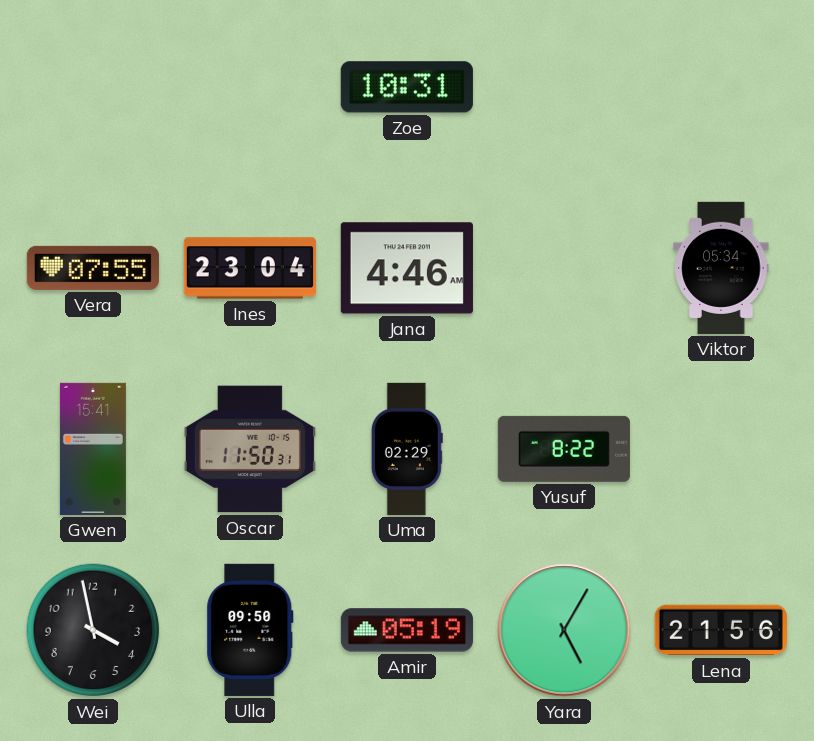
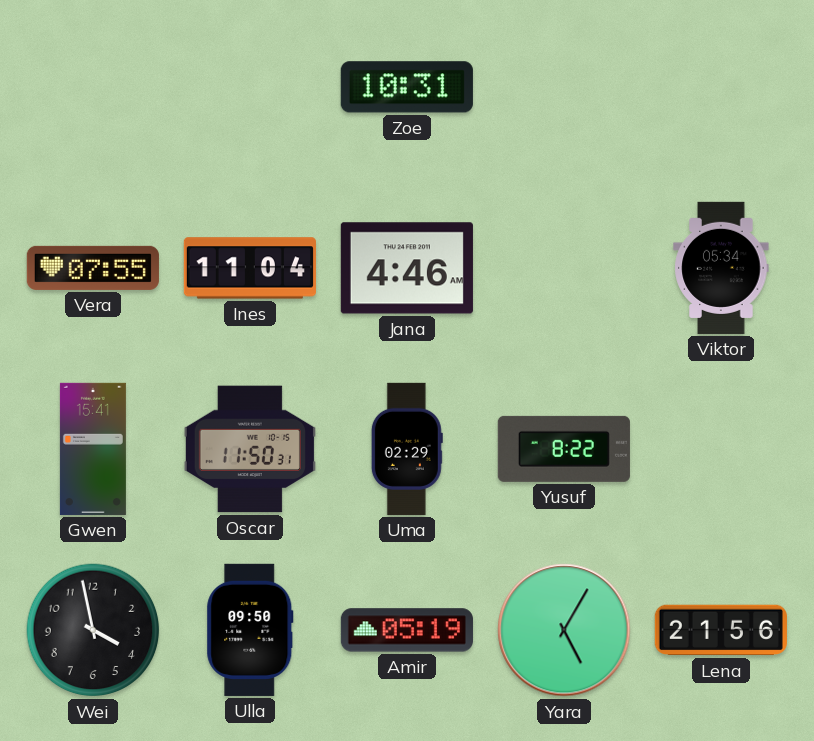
Ines: 23:04 -> 11:04
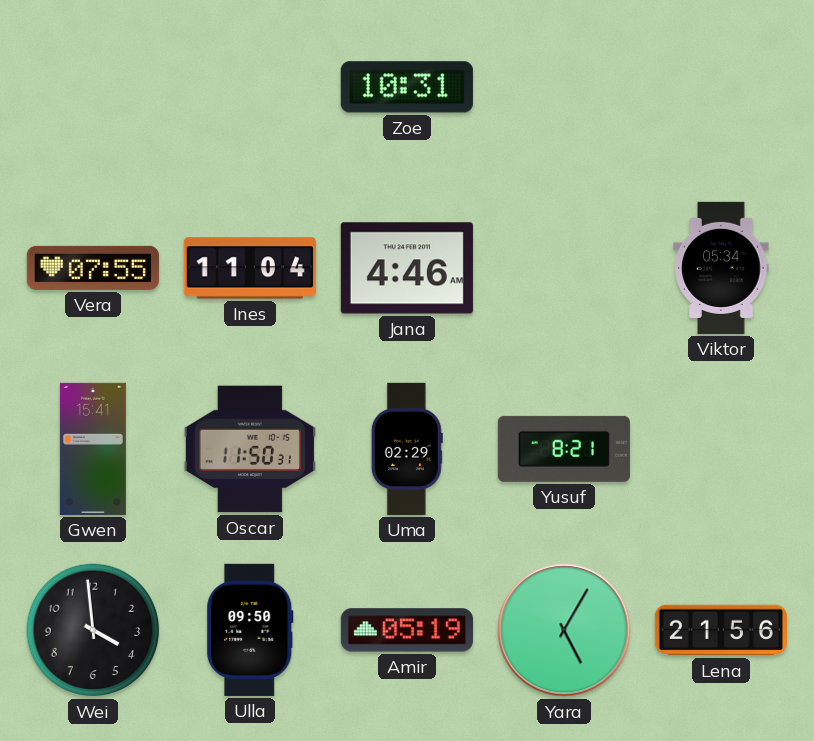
Yusuf: 8:22 -> 8:21
Wei: 3:58 -> 3:59
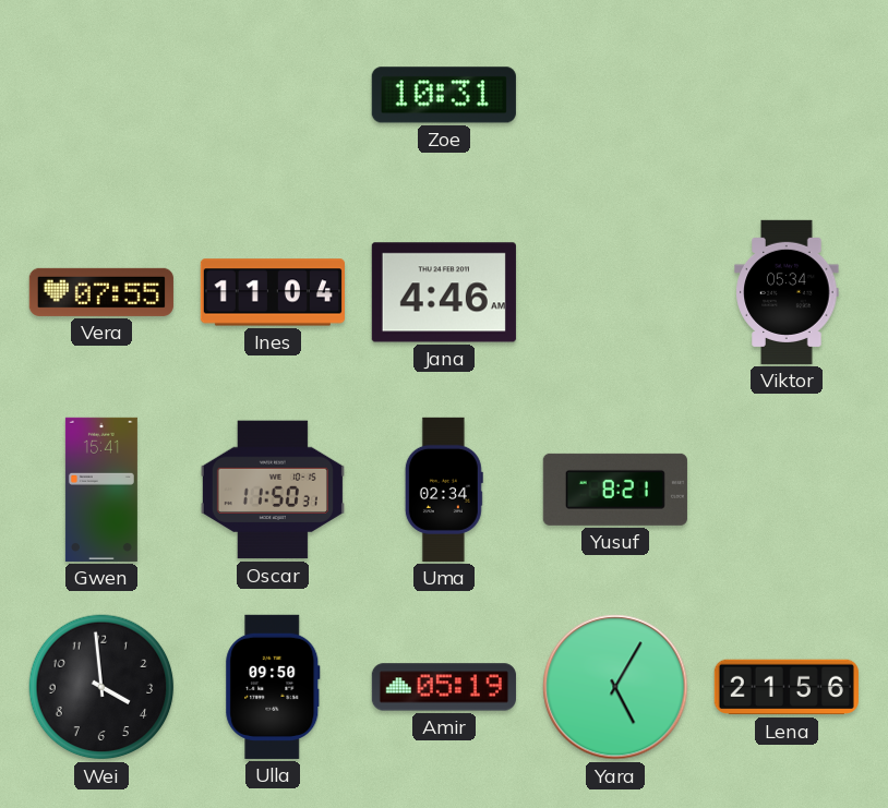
Uma: 02:29 -> 02:34
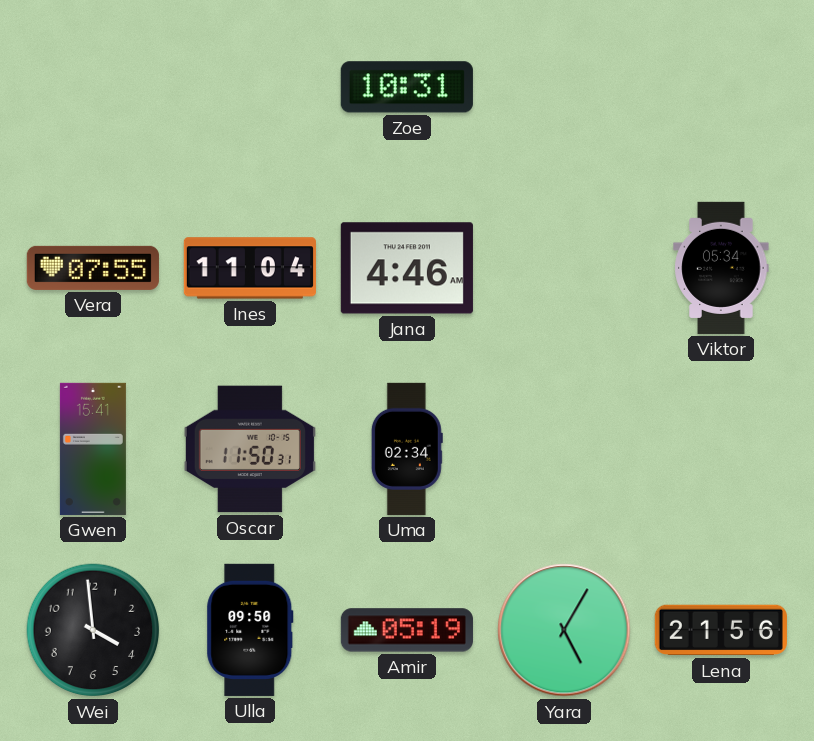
Yusuf: 8:21 -> none
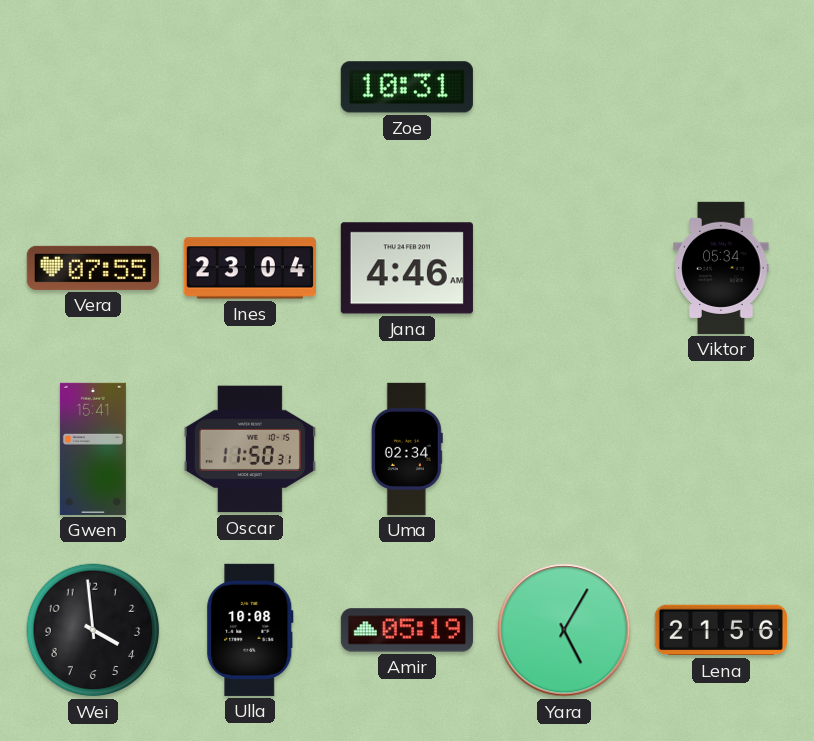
Ines: 11:04 -> 23:04
Ulla: 09:50 -> 10:08
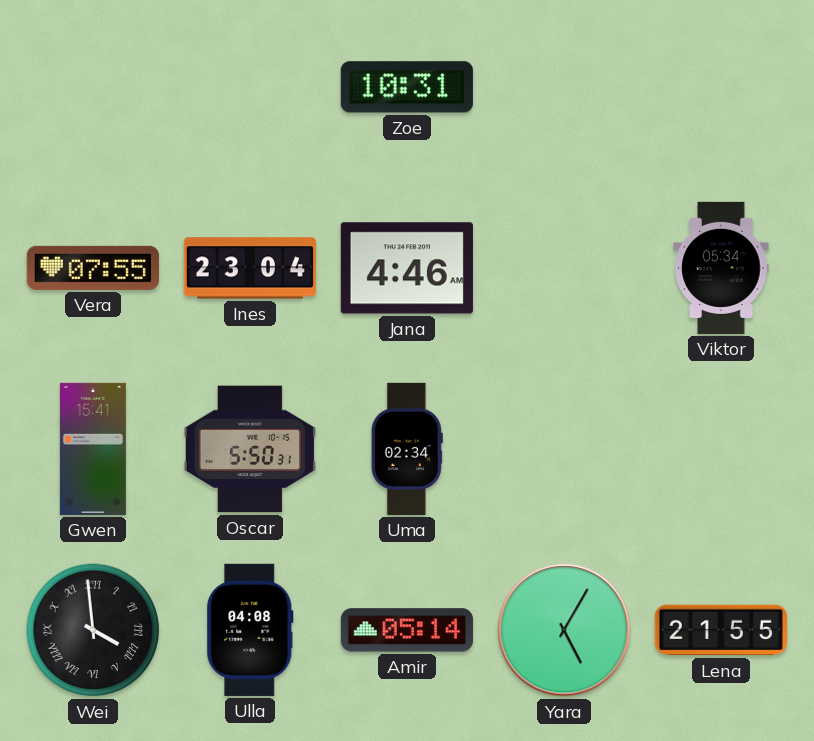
Oscar: 11:50 -> 5:50
Wei numerals: Arabic -> Roman
Ulla: 10:08 -> 04:08
Amir: 05:19 -> 05:14
Lena: 21:56 -> 21:55
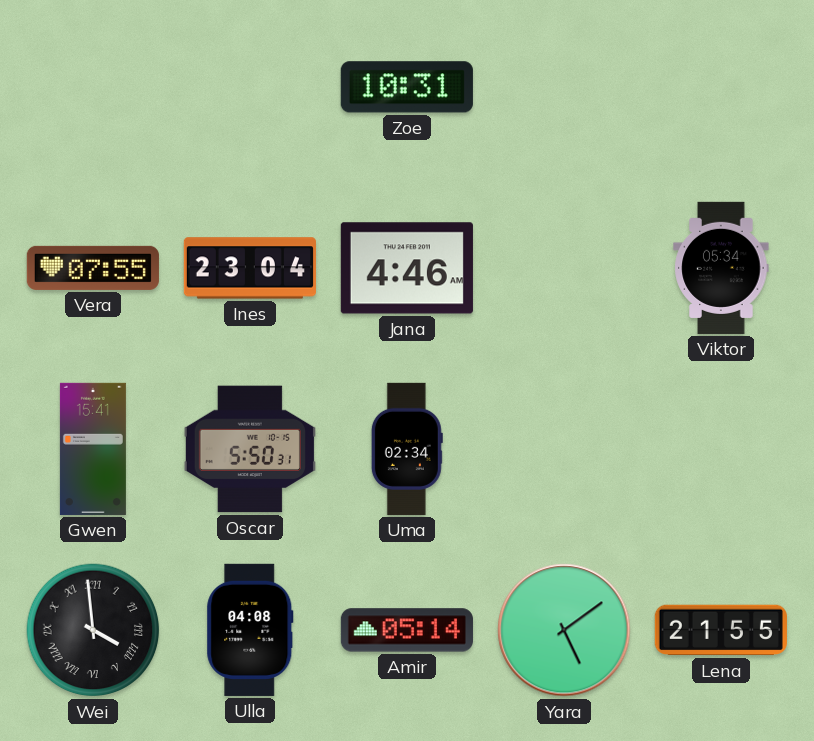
Yara: 5:05 -> 5:09
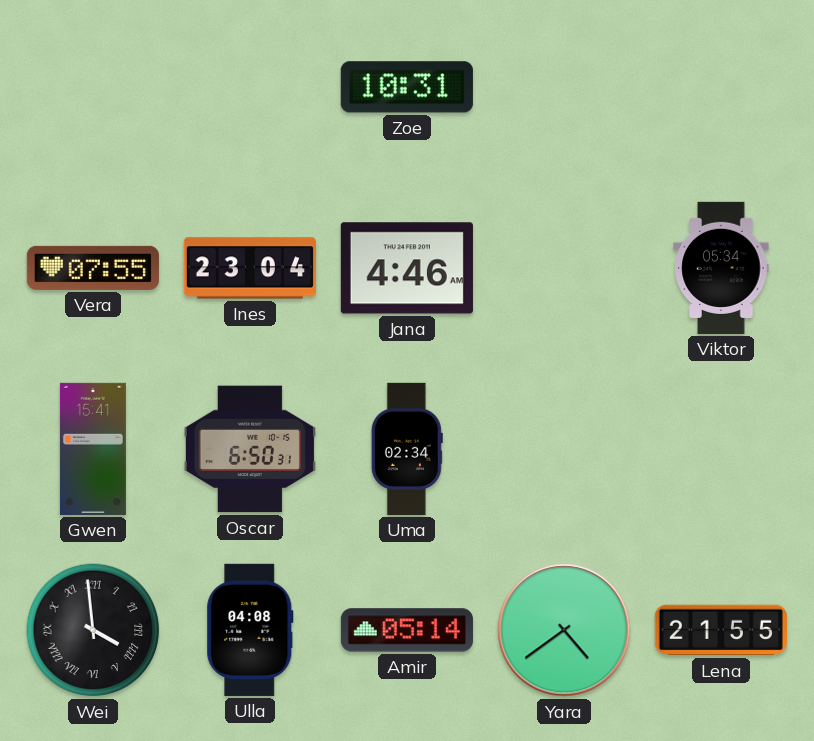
Oscar: 5:50 -> 6:50
Yara: 5:09 -> 4:39
